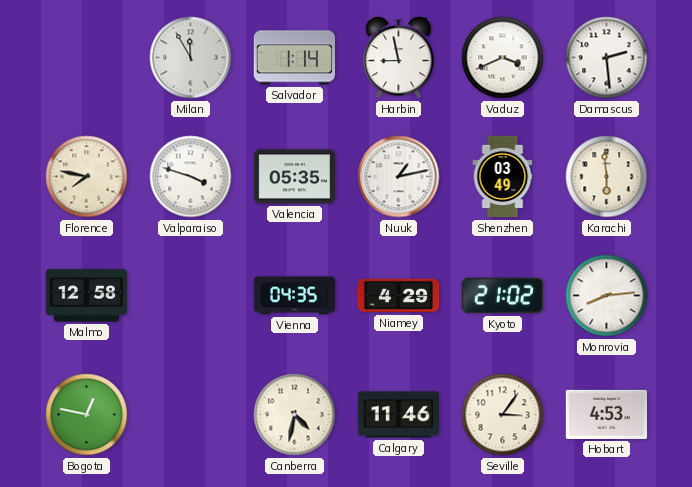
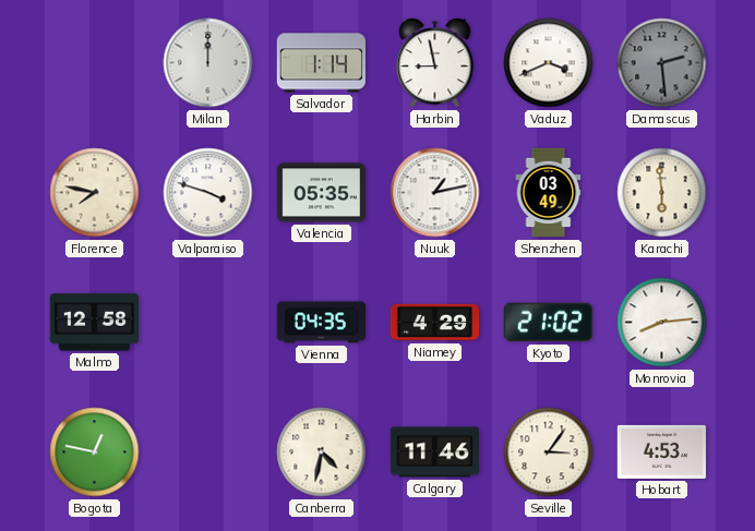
Milan: 11:55 -> 12:00
Damascus dial: white -> grey
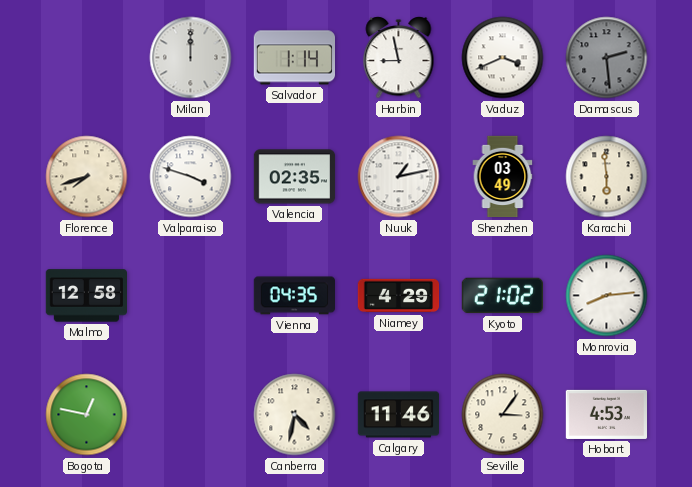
Florence: 7:47 -> 7:42
Valencia: 05:35 -> 02:35
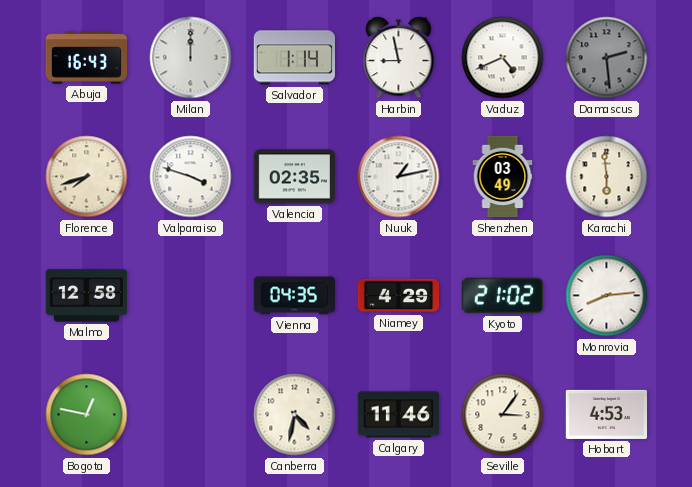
Abuja: none -> 16:43
Vaduz: 3:41 -> 4:41
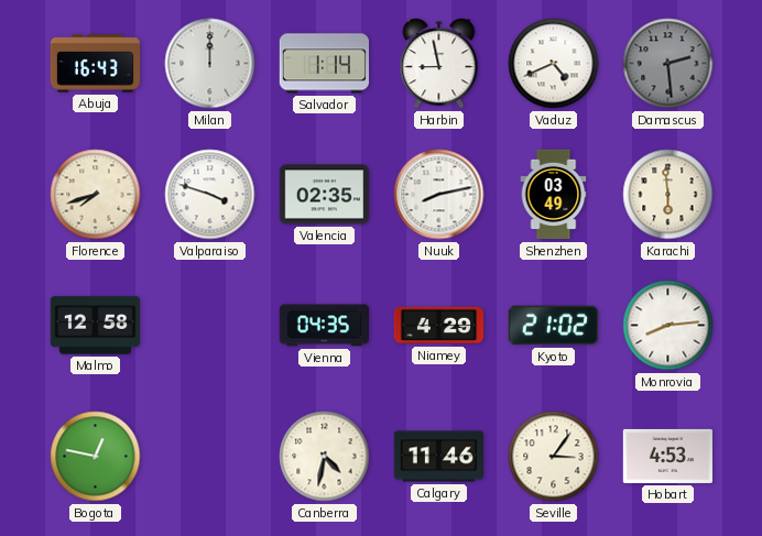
Nuuk: 1:13 -> 8:13
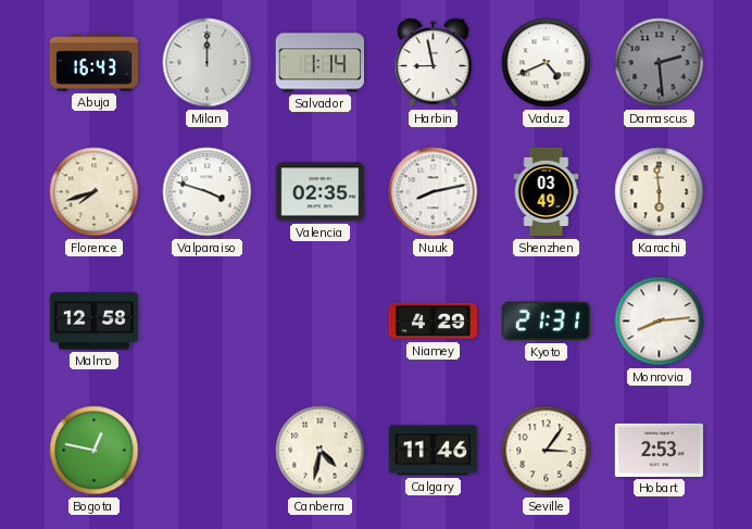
Vienna: 04:35 -> none
Kyoto: 21:02 -> 21:31
Hobart: 4:53 -> 2:53
